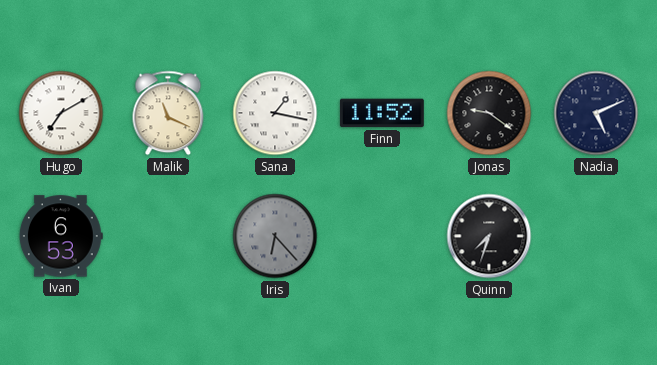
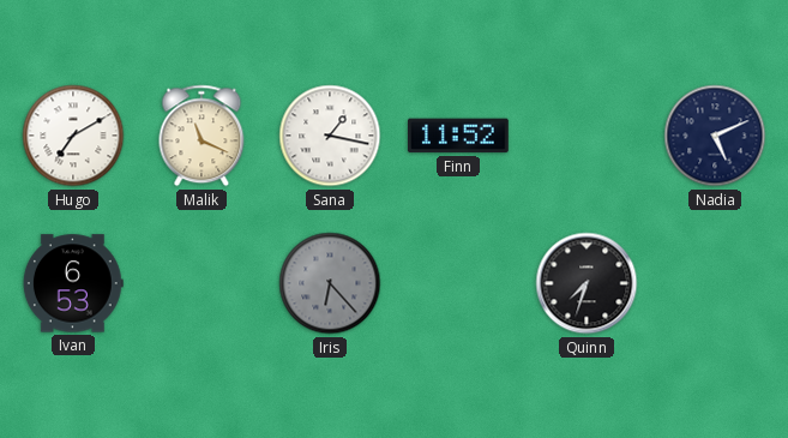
Jonas: 9:21 -> none
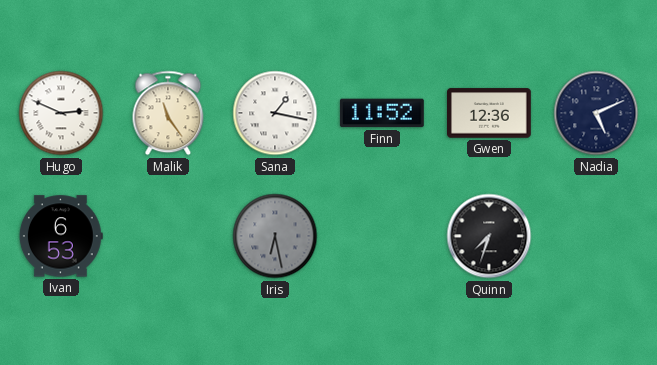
Hugo: 7:10 -> 2:49
Malik: 11:19 -> 11:24
Gwen: none -> 12:36
Iris: 6:23 -> 6:28
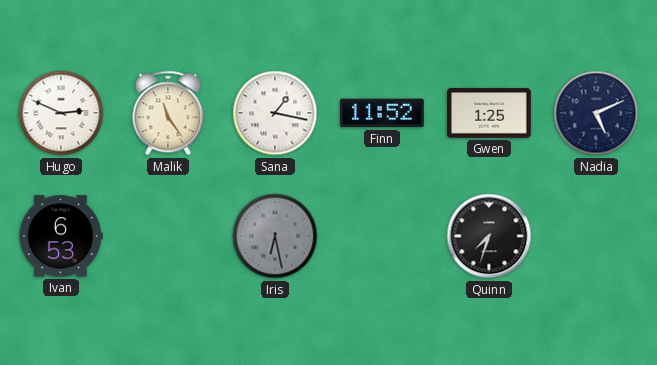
Gwen: 12:36 -> 1:25
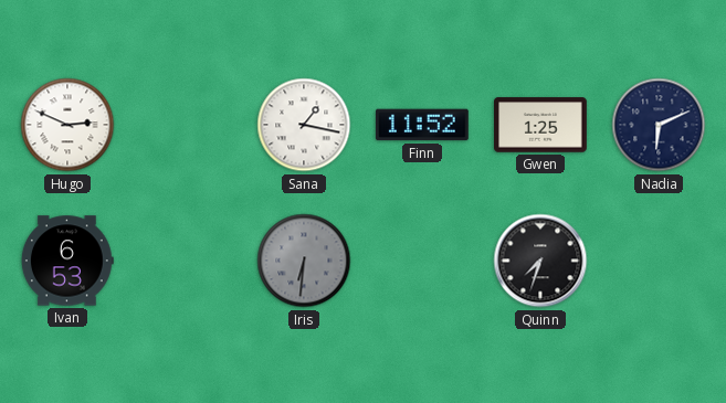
Malik: 11:24 -> none
Nadia: 5:11 -> 6:11
Iris: 6:28 -> 6:31
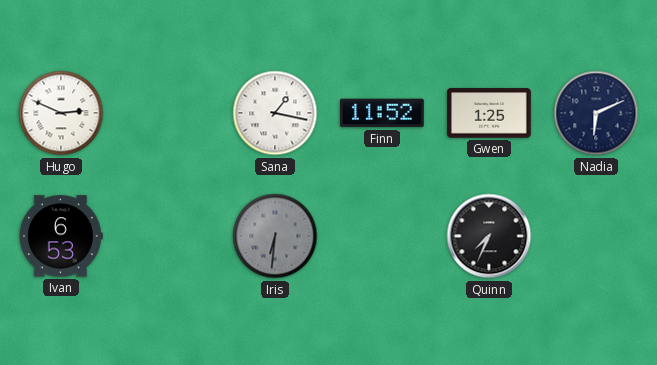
Quinn: 7:33 -> 7:34
